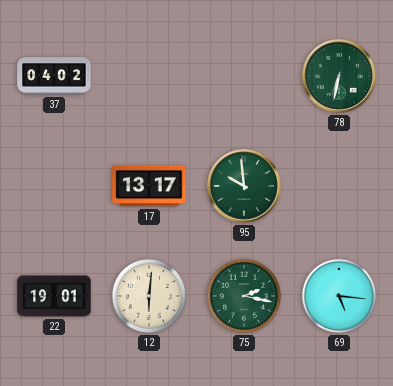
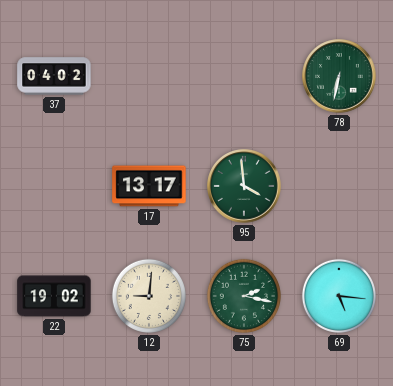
95: 9:59 -> 3:59
22: 19:01 -> 19:02
12: 6:01 -> 9:01
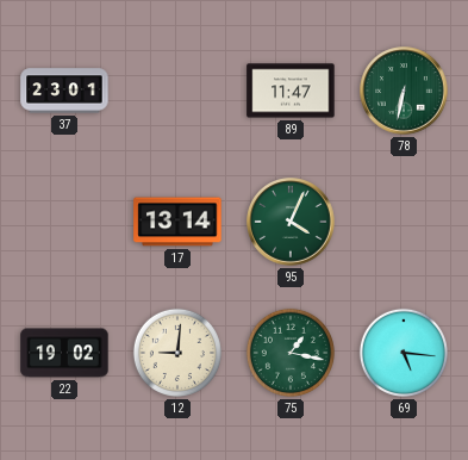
37: 04:02 -> 23:01
89: none -> 11:47
17: 13:17 -> 13:14
95: 3:59 -> 4:04
75: 2:17 -> 1:17
